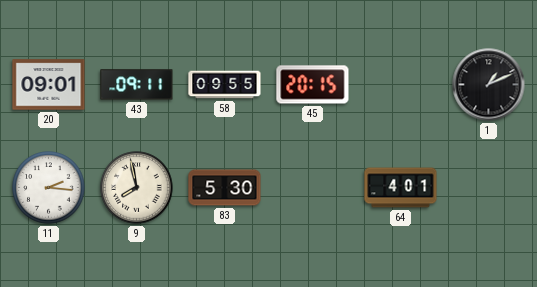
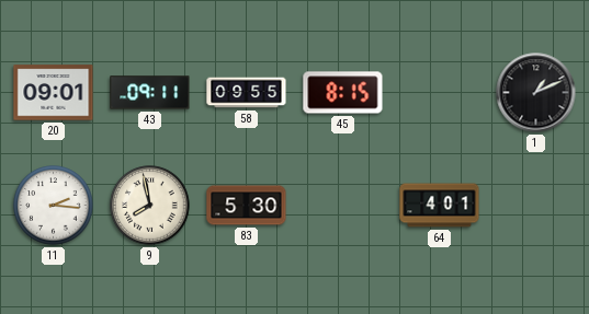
45: 20:15 -> 8:15
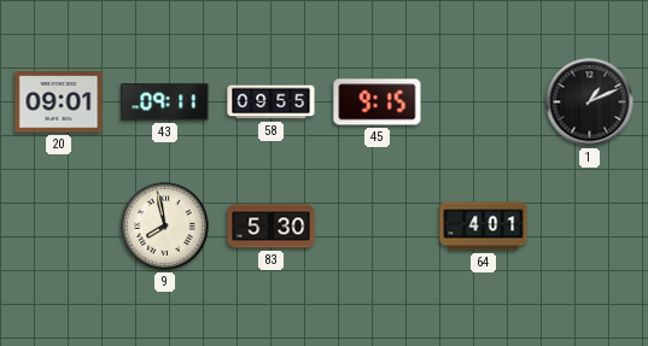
45: 8:15 -> 9:15
11: 2:16 -> none
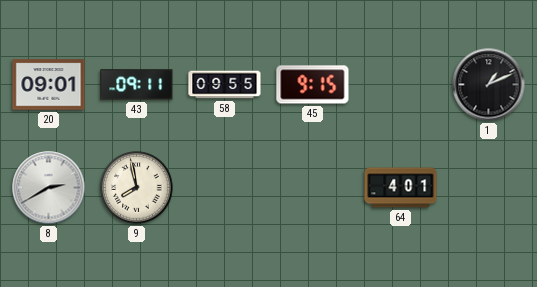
8: none -> 2:40
83: 5:30 -> none
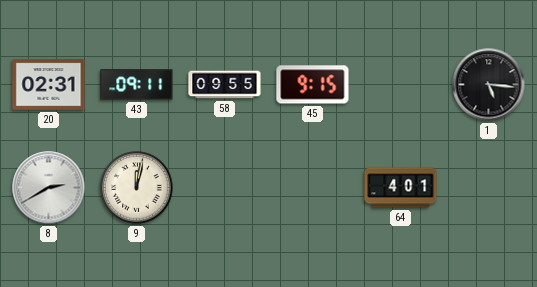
20: 09:01 -> 02:31
1: 1:11 -> 5:16
9: 7:58 -> 12:02
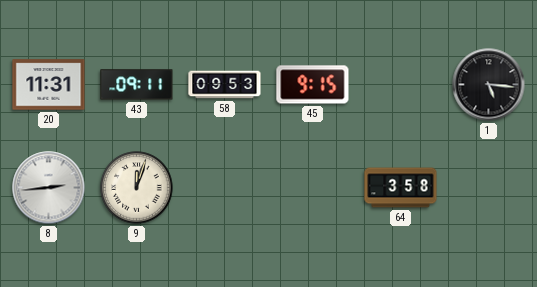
20: 02:31 -> 11:31
58: 09:55 -> 09:53
8: 2:40 -> 2:44
9: 12:02 -> 12:03
64: 4:01 -> 3:58
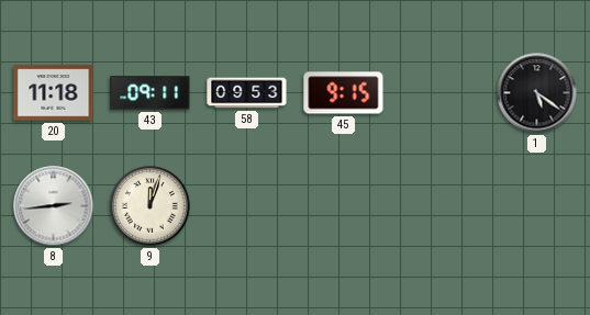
20: 11:31 -> 11:18
1: 5:16 -> 5:21
64: 3:58 -> none
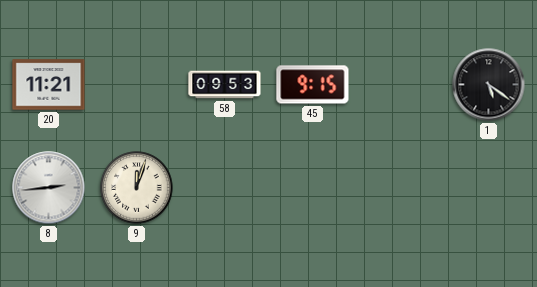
20: 11:18 -> 11:21
43: 09:11 -> none
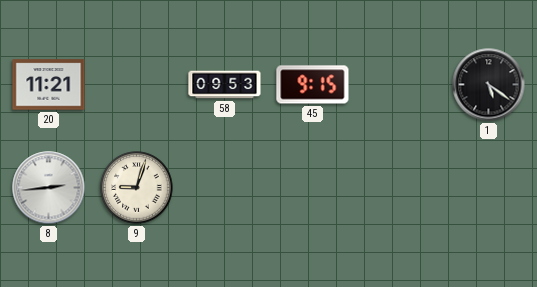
9: 12:03 -> 9:03
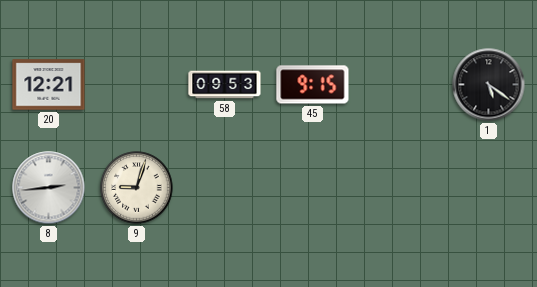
20: 11:21 -> 12:21
